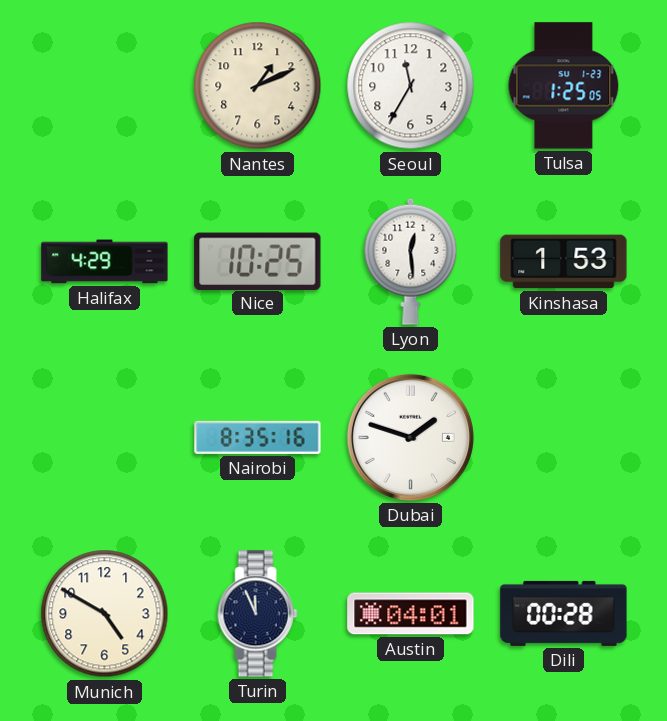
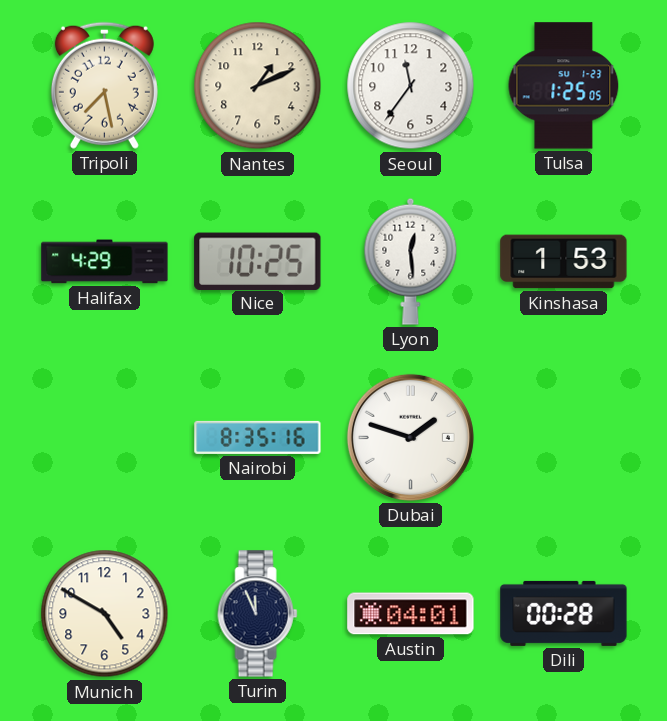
Tripoli: none -> 7:28
Seoul: 11:35 -> 11:36
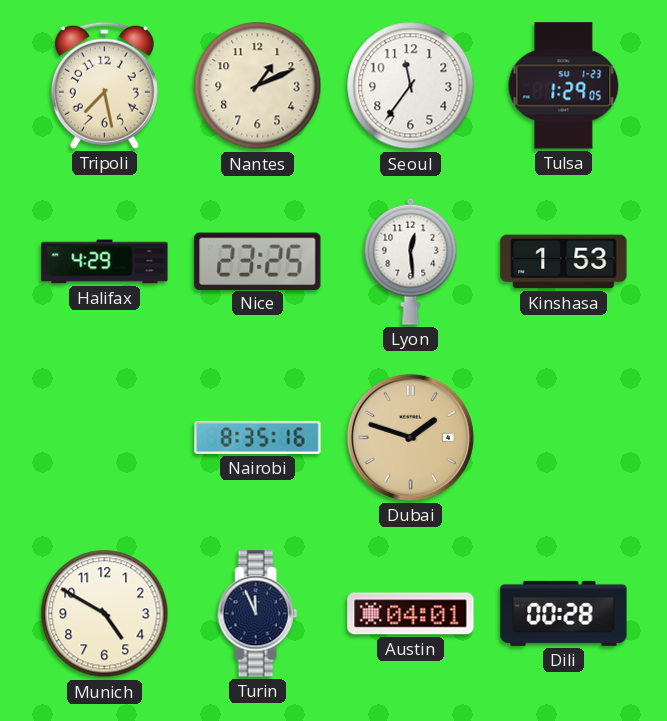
Tulsa: 1:25 -> 1:29
Nice: 10:25 -> 23:25
Dubai dial: white -> champagne
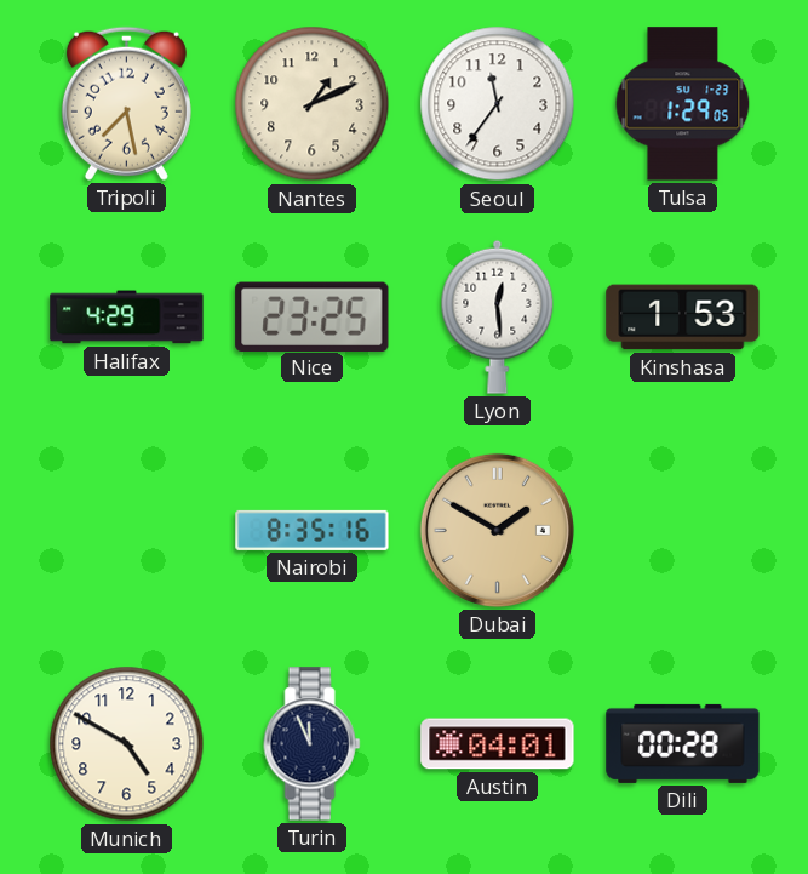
Dubai: 1:48 -> 1:50
